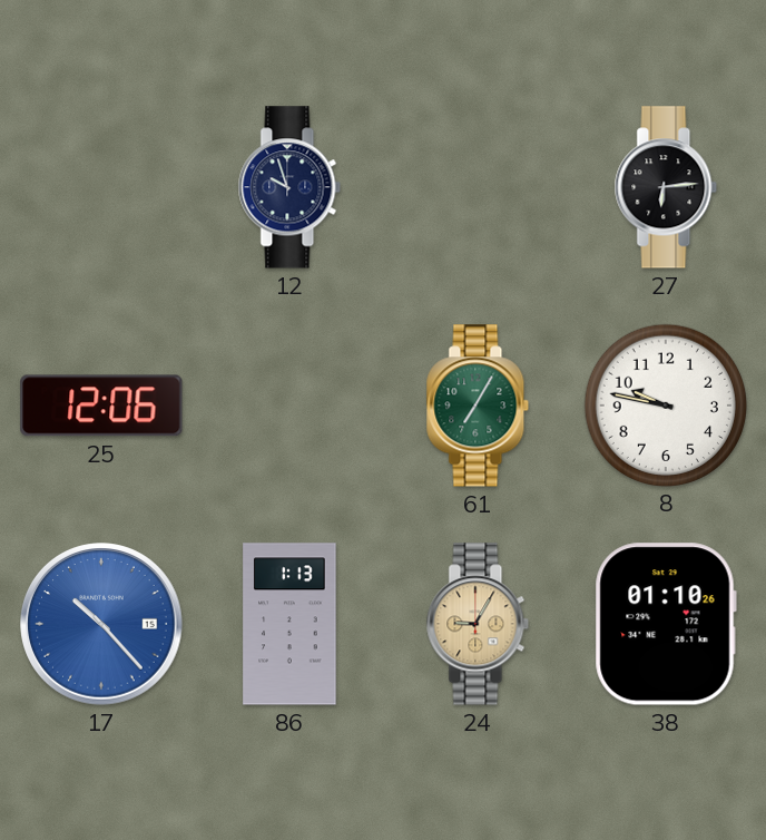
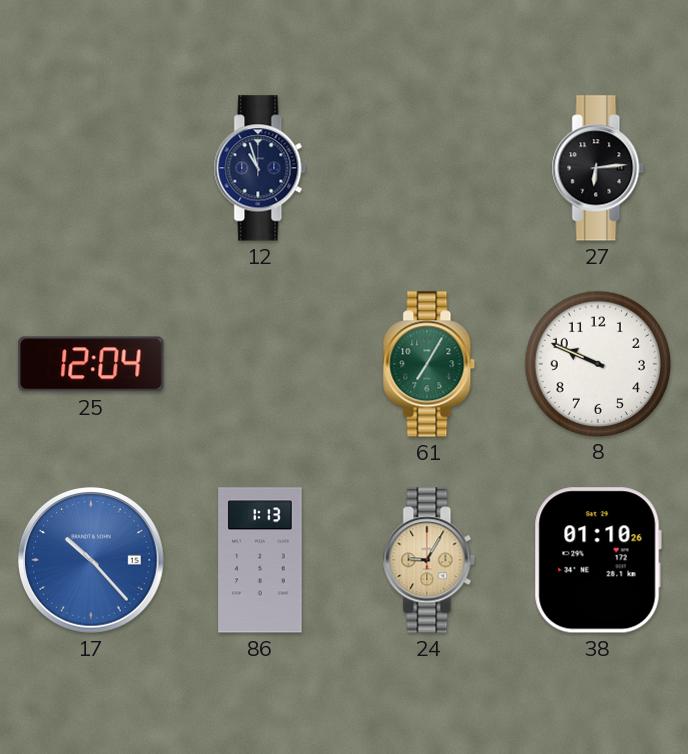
12: 9:57 -> 10:57
25: 12:06 -> 12:04
8: 9:47 -> 9:49
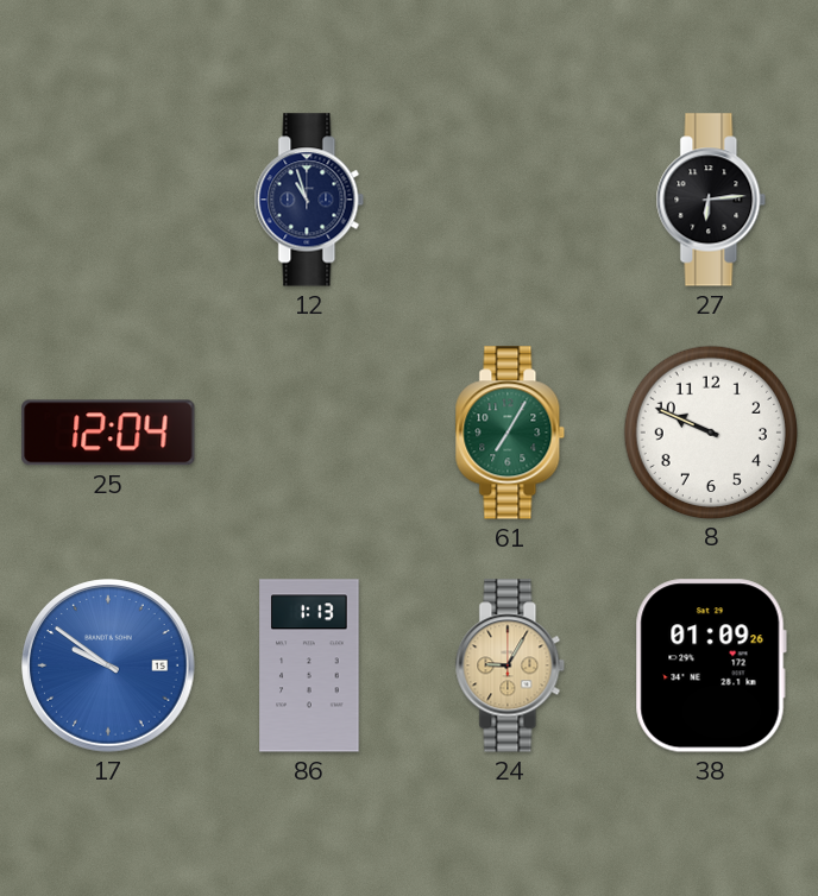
17: 10:23 -> 9:51
38: 01:10 -> 01:09
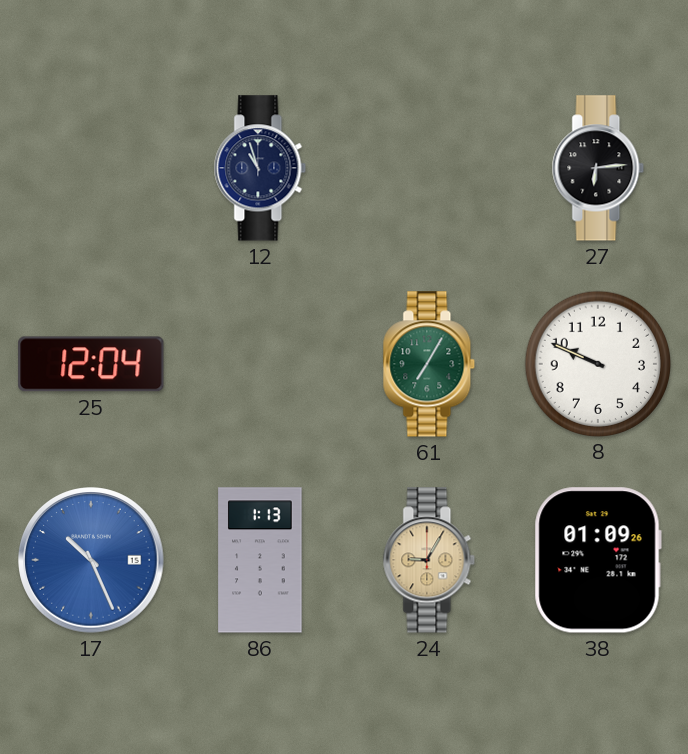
17: 9:51 -> 10:26
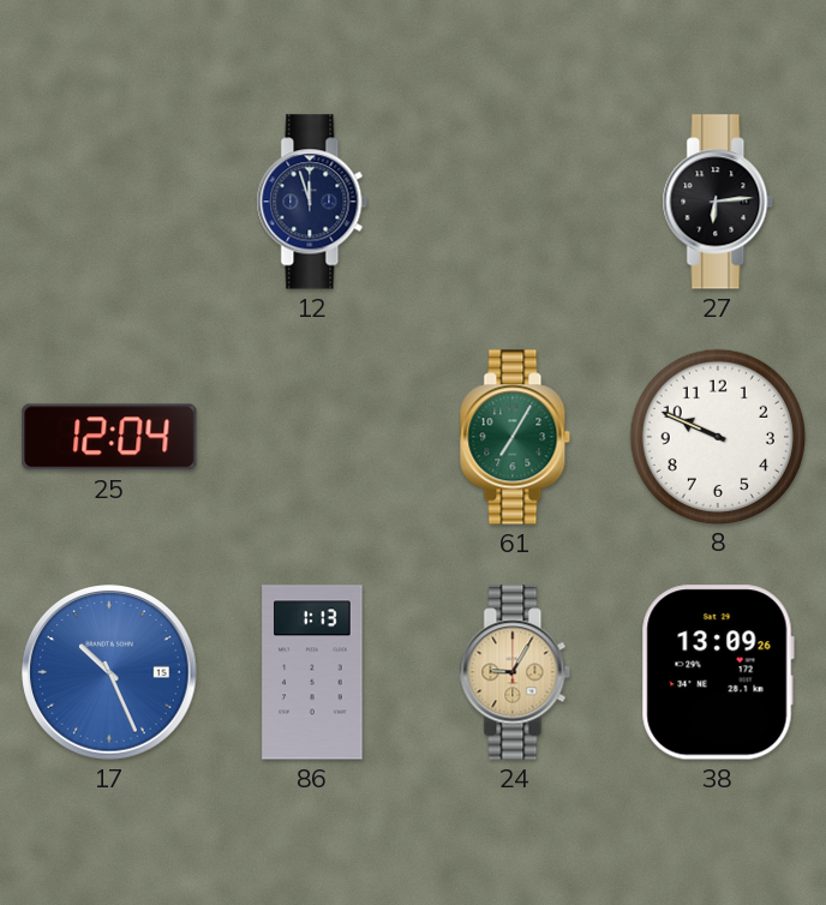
12: 10:57 -> 11:57
38: 01:09 -> 13:09
